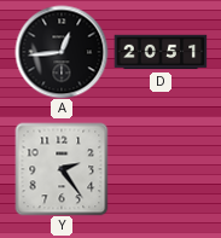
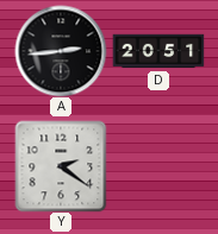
A: 12:44 -> 2:44
Y: 2:24 -> 2:21
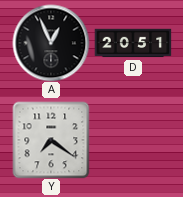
A: 2:44 -> 12:56
Y: 2:21 -> 7:21
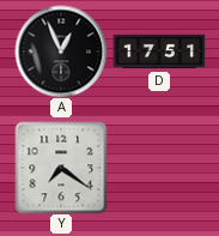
D: 20:51 -> 17:51
